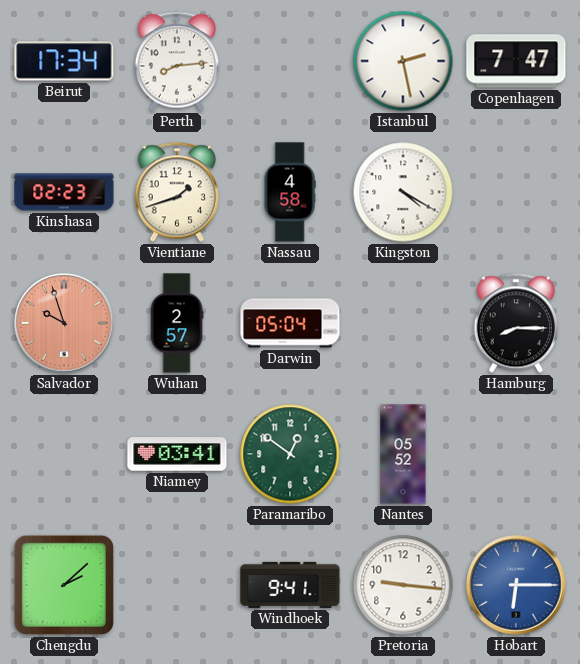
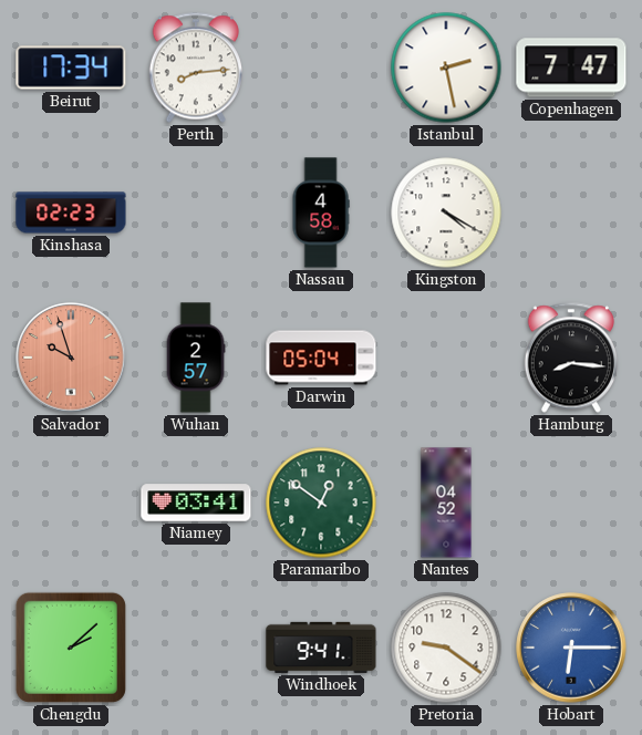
Vientiane: 1:42 -> none
Hamburg: 8:15 -> 8:16
Nantes: 05:52 -> 04:52
Pretoria: 9:16 -> 9:21
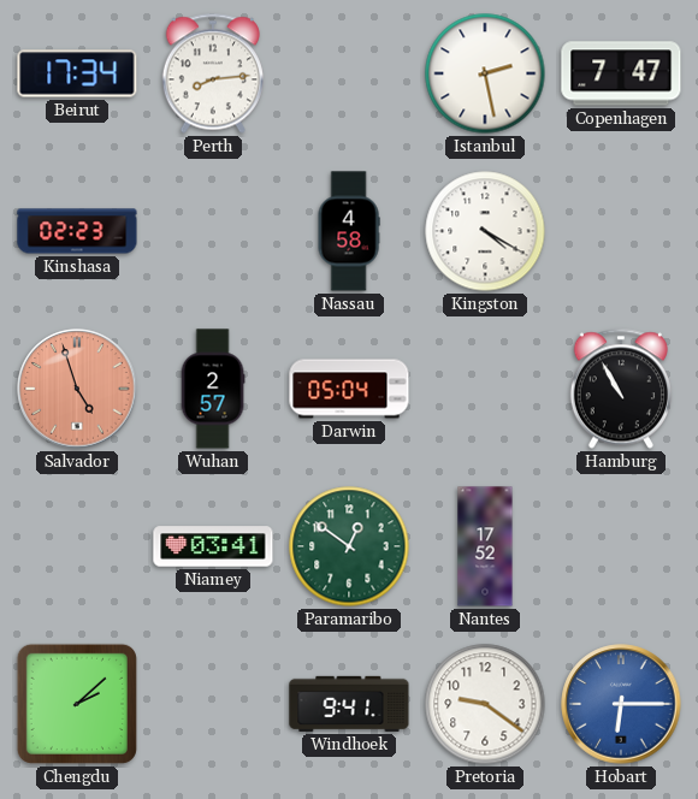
Salvador: 9:57 -> 4:57
Hamburg: 8:16 -> 10:55
Nantes: 04:52 -> 17:52
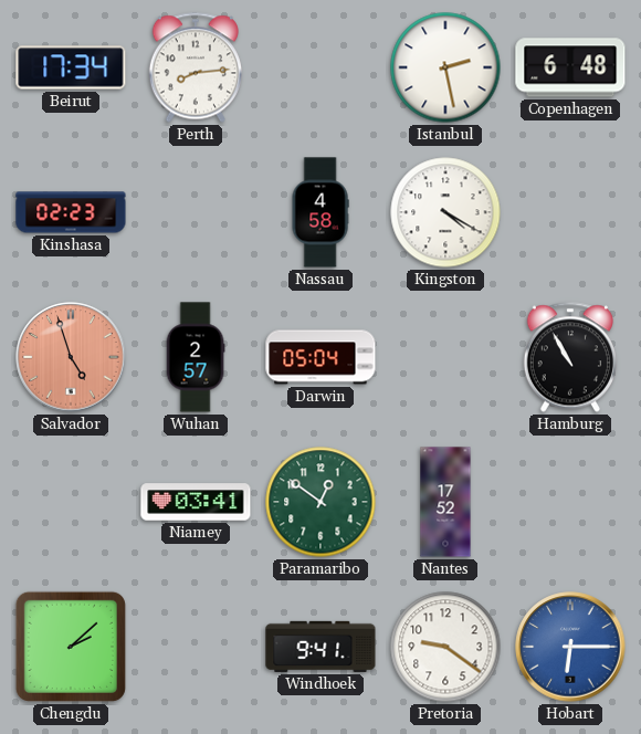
Copenhagen: 7:47 -> 6:48
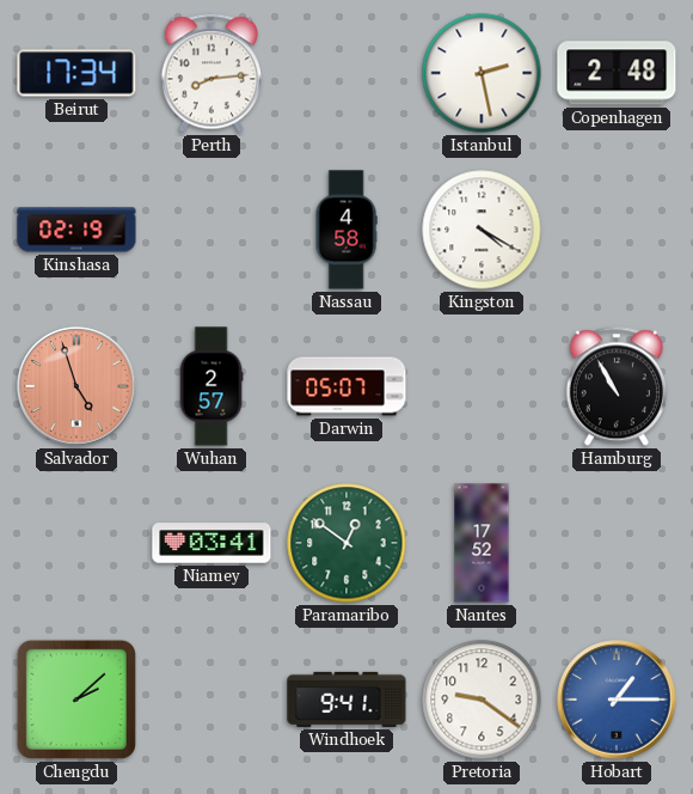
Copenhagen: 6:48 -> 2:48
Kinshasa: 02:23 -> 02:19
Darwin: 05:04 -> 05:07
Hobart: 6:15 -> 1:15
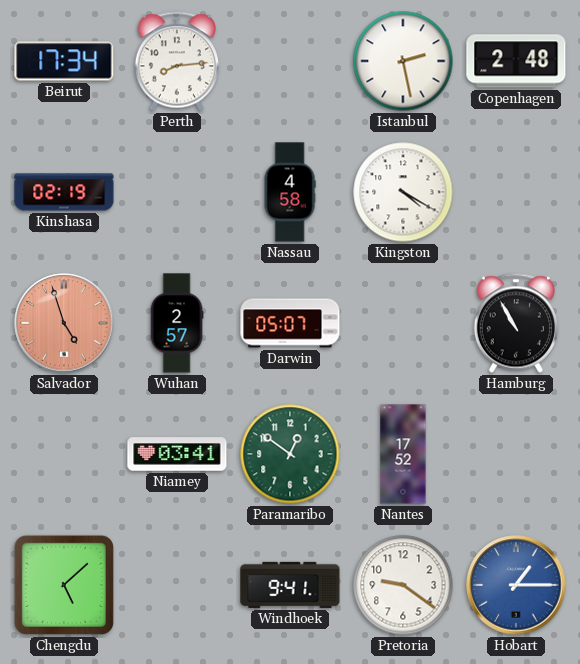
Chengdu: 2:08 -> 5:08
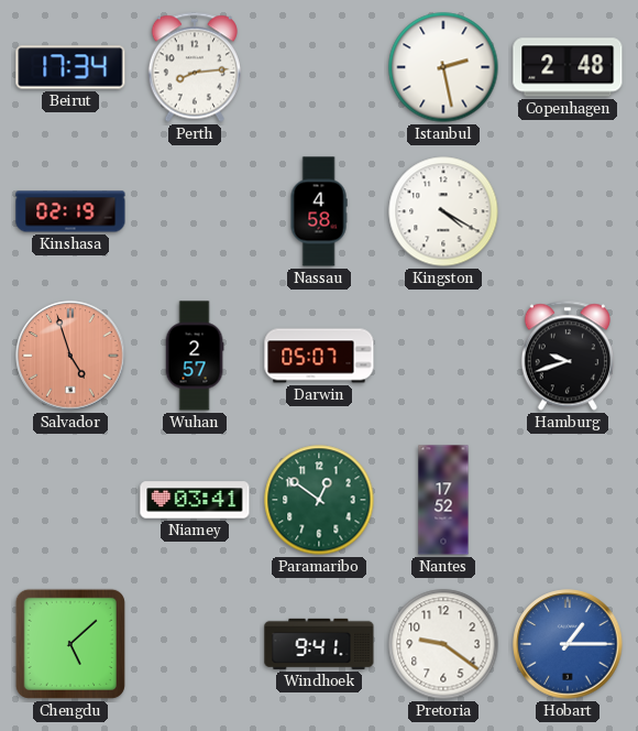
Hamburg: 10:55 -> 9:42
